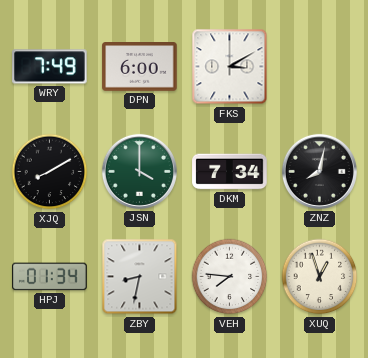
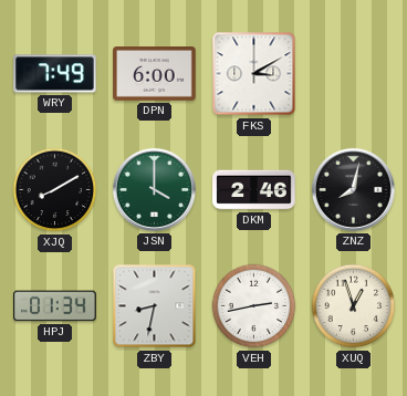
DKM: 7:34 -> 2:46
VEH: 7:46 -> 2:43
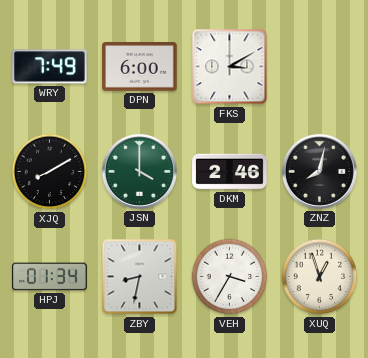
VEH: 2:43 -> 3:35
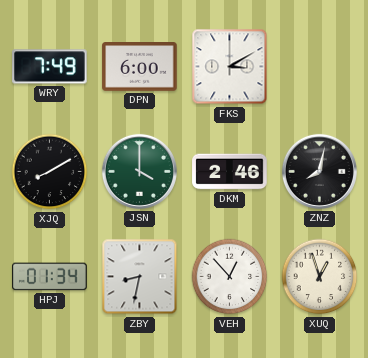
VEH: 3:35 -> 12:53
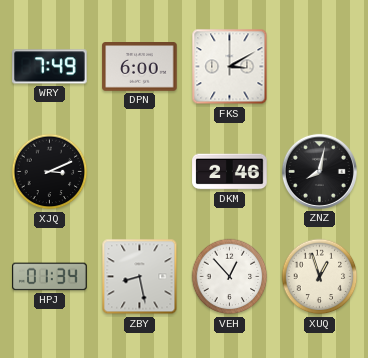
XJQ: 8:10 -> 3:11
JSN: 4:00 -> none
ZBY: 8:32 -> 8:28
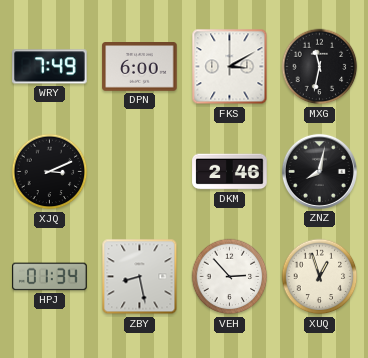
MXG: none -> 11:32
VEH: 12:53 -> 2:53
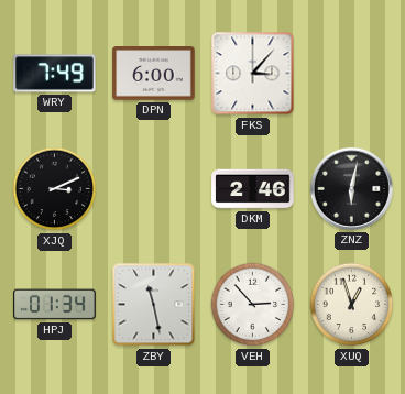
FKS: 3:10 -> 3:07
MXG: 11:32 -> none
ZNZ: 8:02 -> 6:02
ZBY: 8:28 -> 11:28
